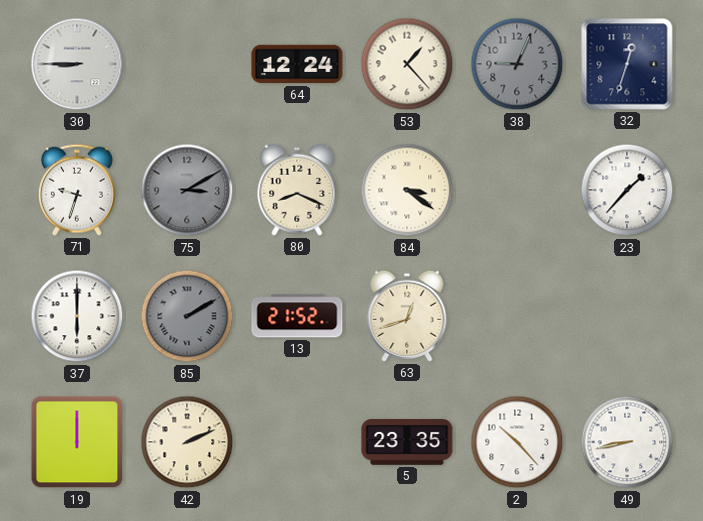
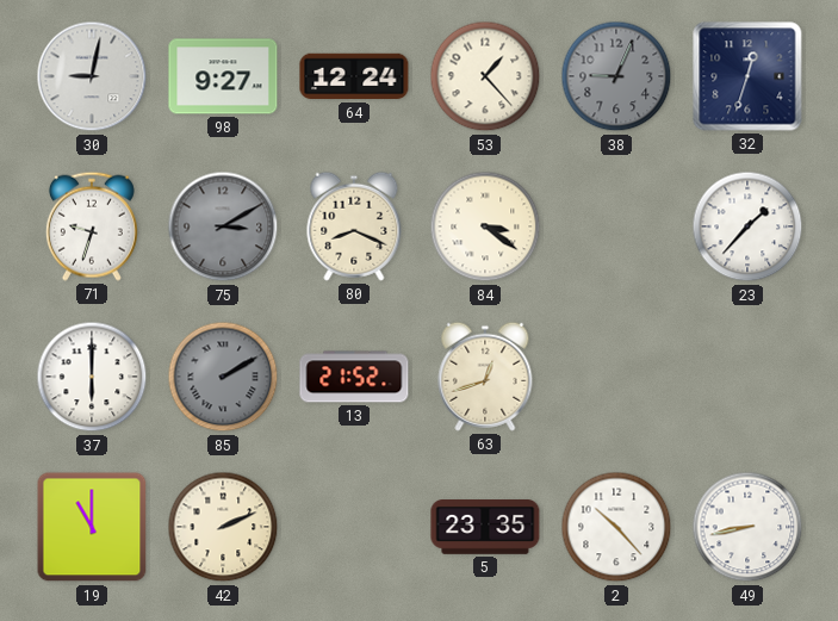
30: 8:45 -> 9:02
98: none -> 9:27
19: 12:00 -> 11:00
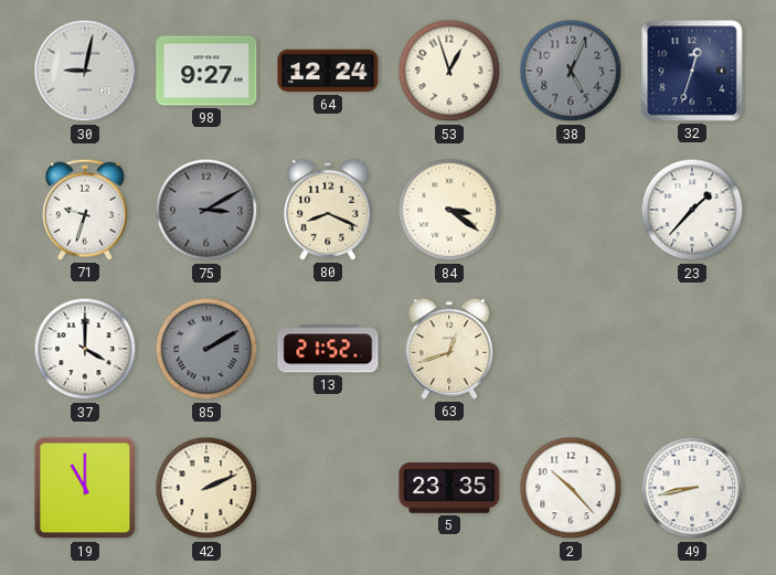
53: 1:23 -> 12:57
38: 9:04 -> 5:04
37: 6:00 -> 4:00
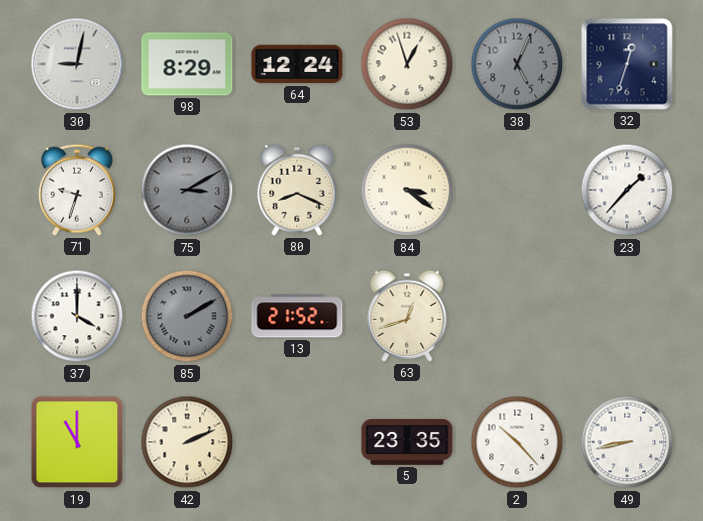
98: 9:27 -> 8:29
